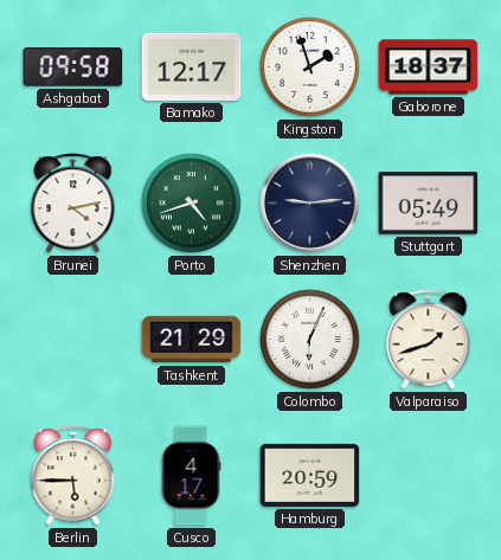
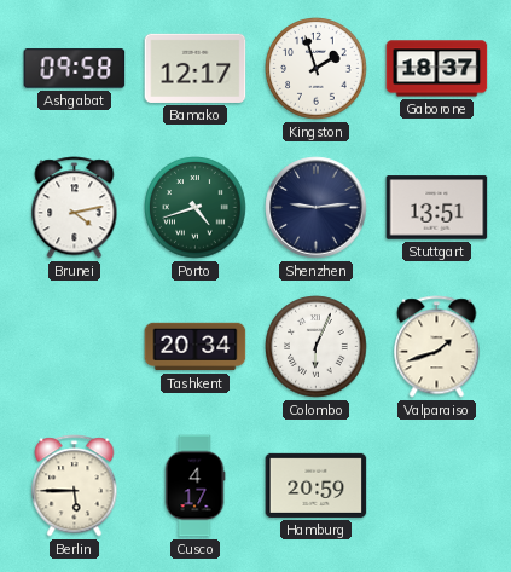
Stuttgart: 05:49 -> 13:51
Tashkent: 21:29 -> 20:34
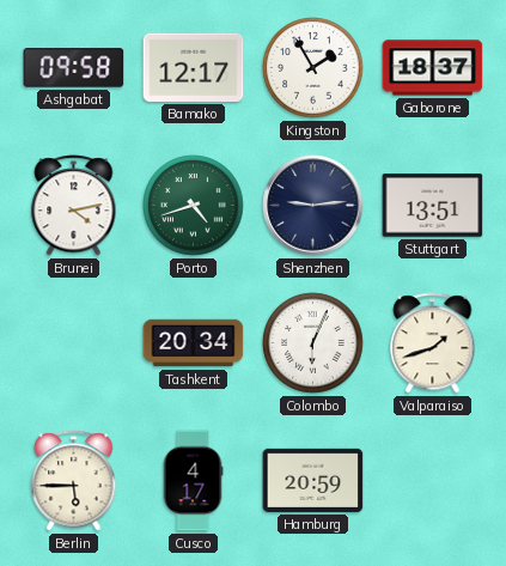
Kingston: 1:57 -> 1:55
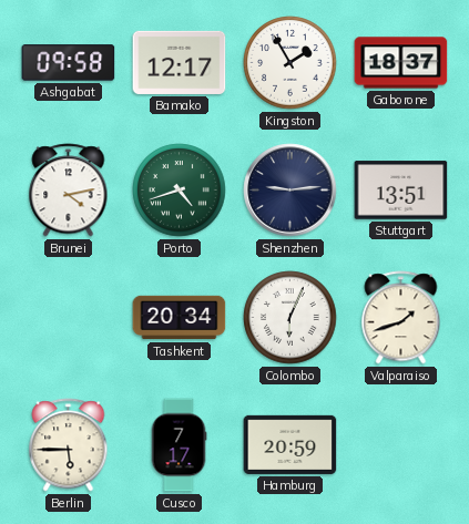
Cusco: 4:17 -> 7:17
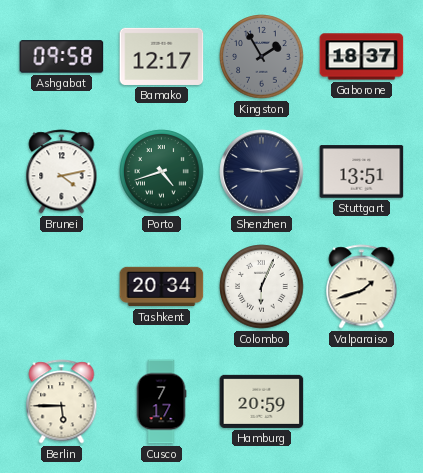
Kingston dial: white -> grey
